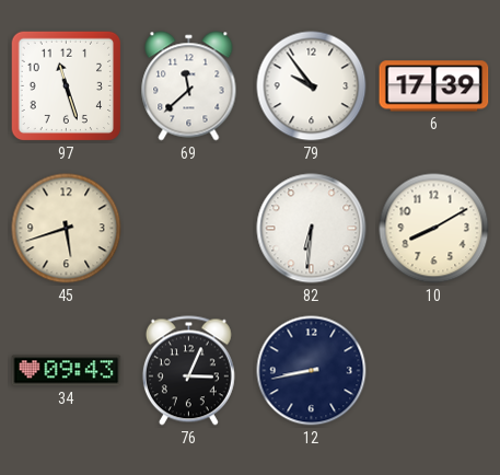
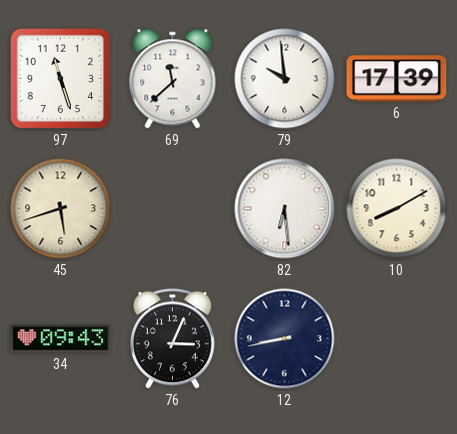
79: 9:54 -> 9:59
82: 6:31 -> 6:29
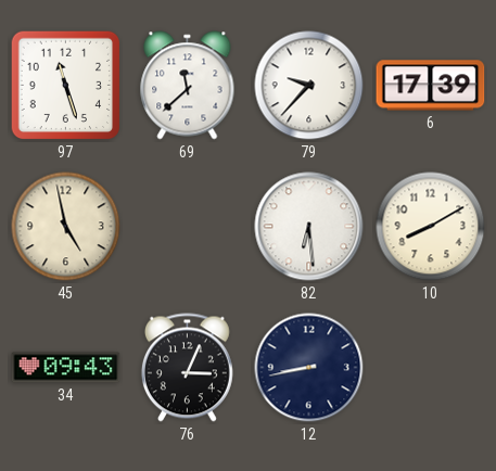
79: 9:59 -> 9:37
45: 5:42 -> 4:58
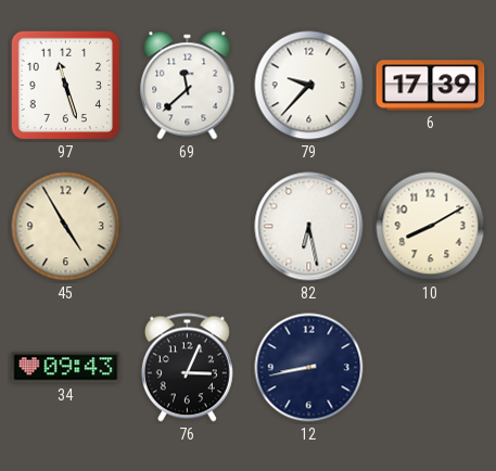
45: 4:58 -> 4:55
82: 6:29 -> 6:28
